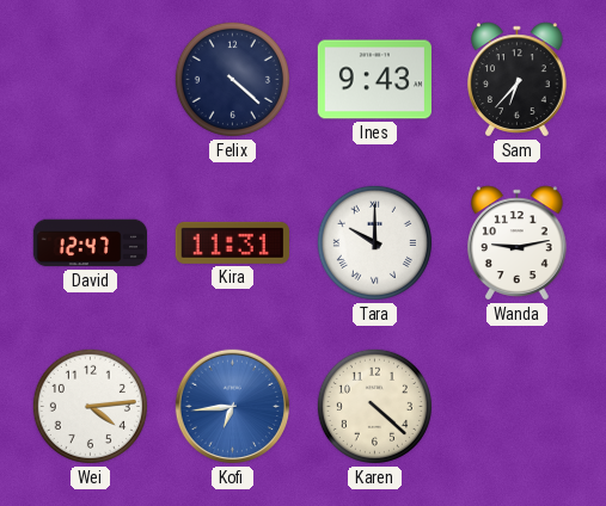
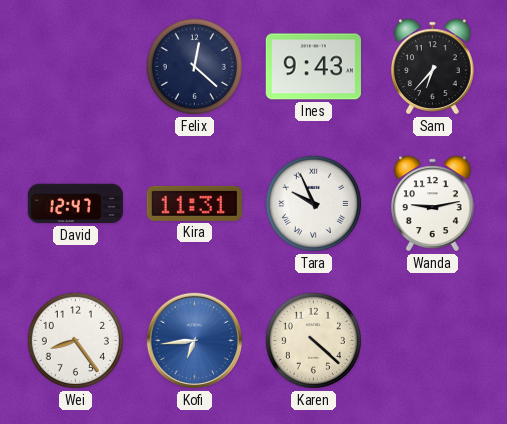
Felix: 4:22 -> 12:22
Tara: 10:00 -> 9:56
Wei: 4:14 -> 8:24
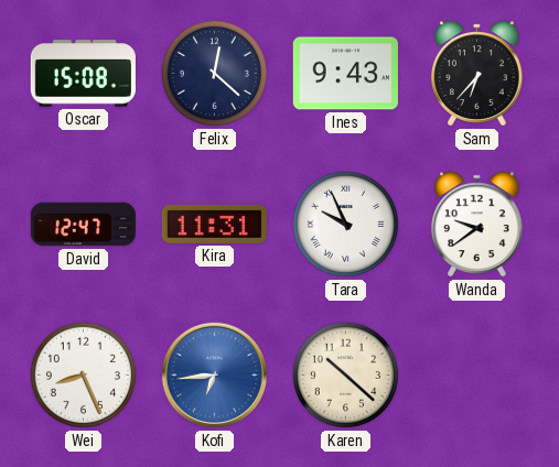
Oscar: none -> 15:08
Wanda: 9:13 -> 9:39
Wei: 8:24 -> 8:26
Karen: 4:22 -> 10:22
